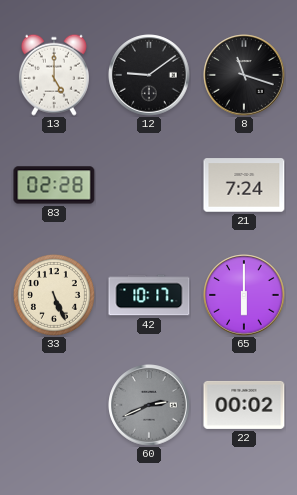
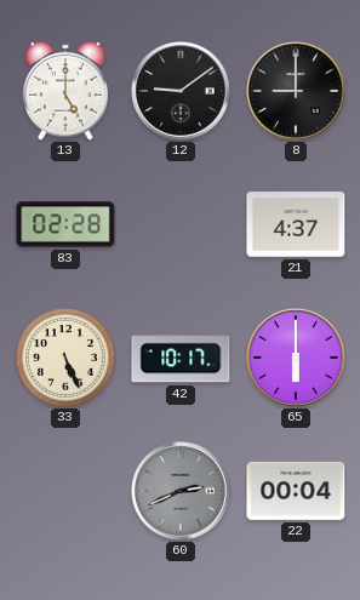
8: 11:18 -> 9:00
21: 7:24 -> 4:37
22: 00:02 -> 00:04
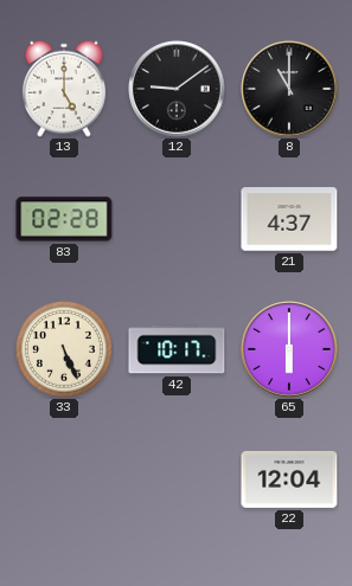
8: 9:00 -> 11:00
60: 2:41 -> none
22: 00:04 -> 12:04
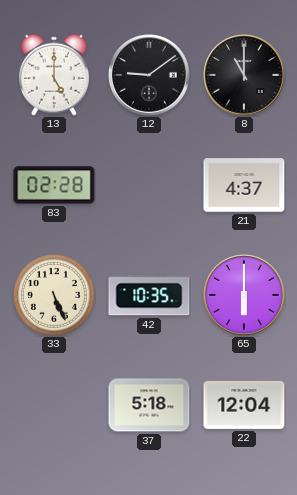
42: 10:17 -> 10:35
37: none -> 5:18
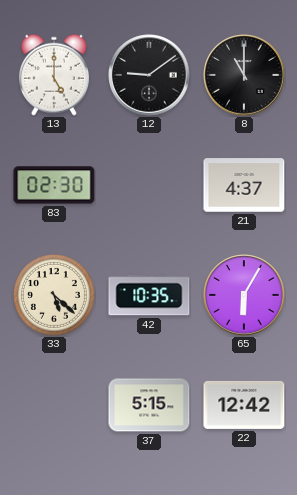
83: 02:28 -> 02:30
33: 5:26 -> 5:22
65: 6:00 -> 6:05
37: 5:18 -> 5:15
22: 12:04 -> 12:42
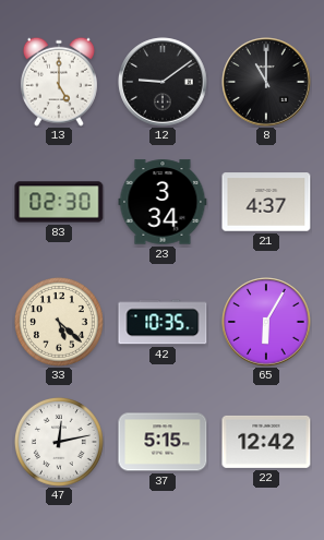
23: none -> 3:34
47: none -> 12:13
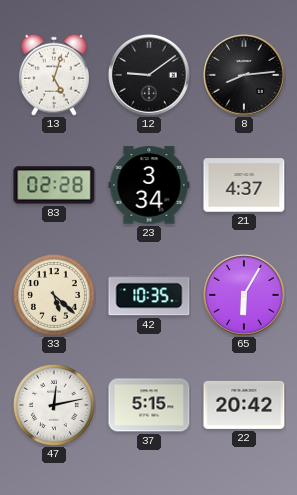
13: 5:00 -> 5:03
8: 11:00 -> 8:14
83: 02:30 -> 02:28
22: 12:42 -> 20:42
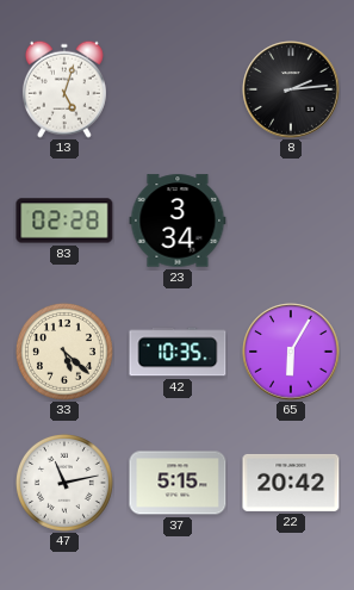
12: 9:09 -> none
8: 8:14 -> 2:14
21: 4:37 -> none
47: 12:13 -> 11:13
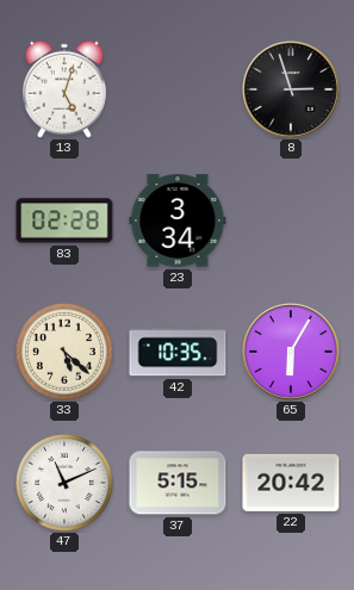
8: 2:14 -> 2:57
47: 11:13 -> 11:11
